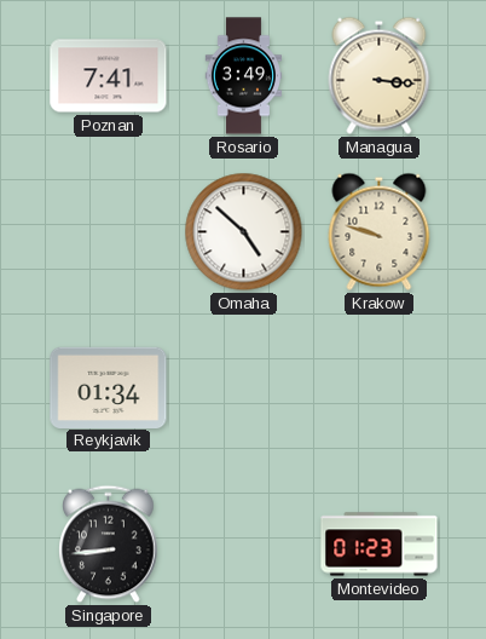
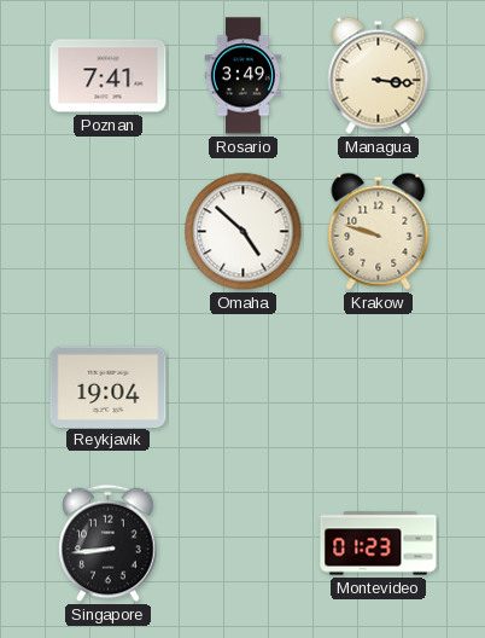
Reykjavik: 01:34 -> 19:04
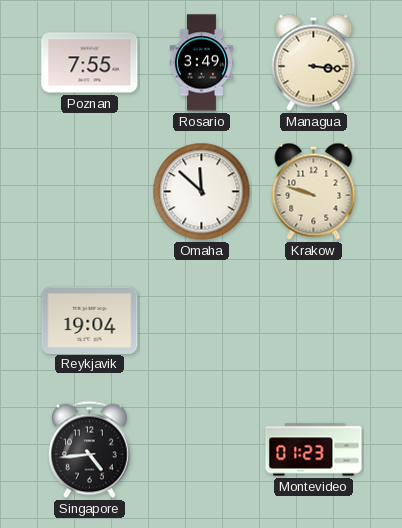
Poznan: 7:41 -> 7:55
Omaha: 4:52 -> 11:52
Singapore: 8:44 -> 4:44
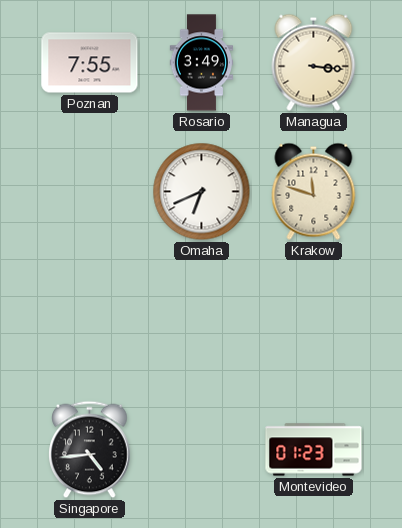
Omaha: 11:52 -> 6:41
Krakow: 9:48 -> 11:48
Reykjavik: 19:04 -> none
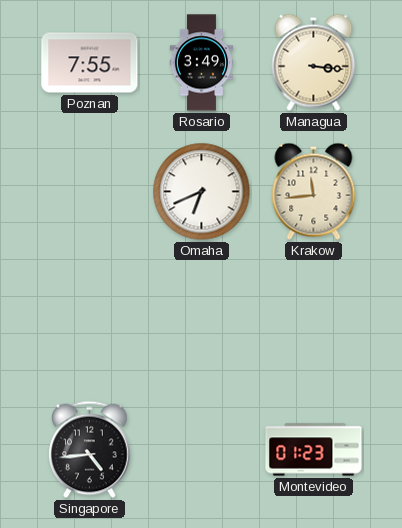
Krakow: 11:48 -> 11:44
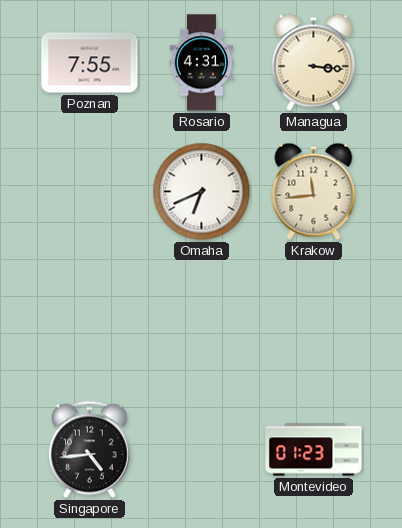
Rosario: 3:49 -> 4:31
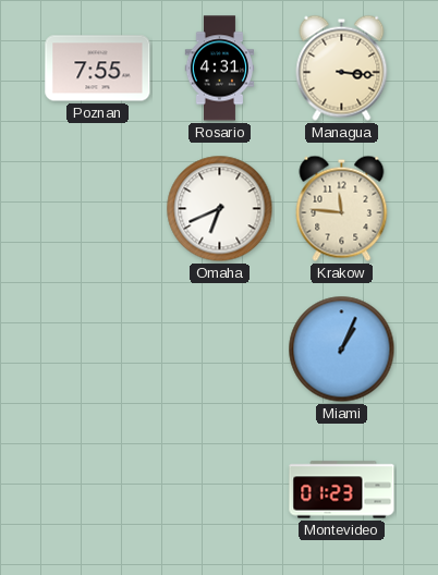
Krakow: 11:44 -> 11:46
Miami: none -> 1:04
Singapore: 4:44 -> none
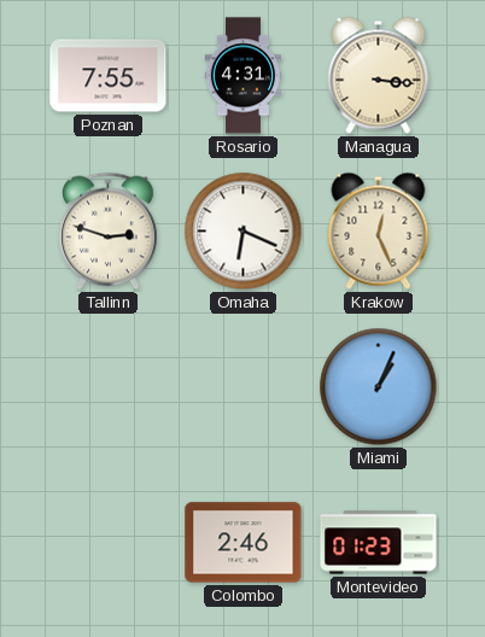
Tallinn: none -> 2:48
Omaha: 6:41 -> 6:19
Krakow: 11:46 -> 12:26
Colombo: none -> 2:46
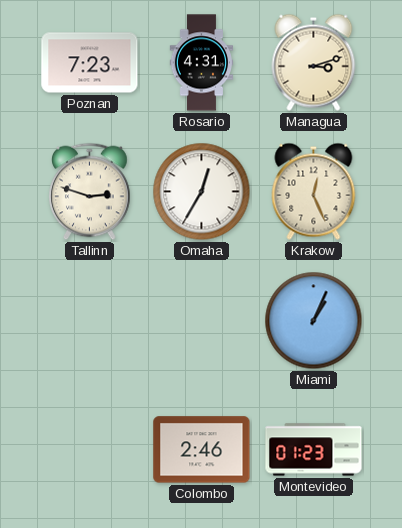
Poznan: 7:55 -> 7:23
Managua: 3:16 -> 3:12
Omaha: 6:19 -> 12:35
